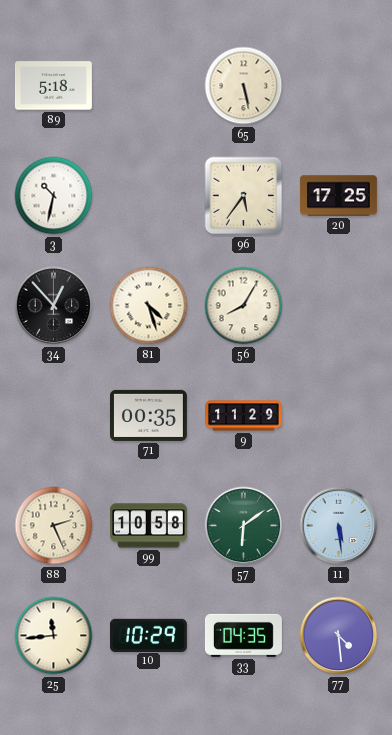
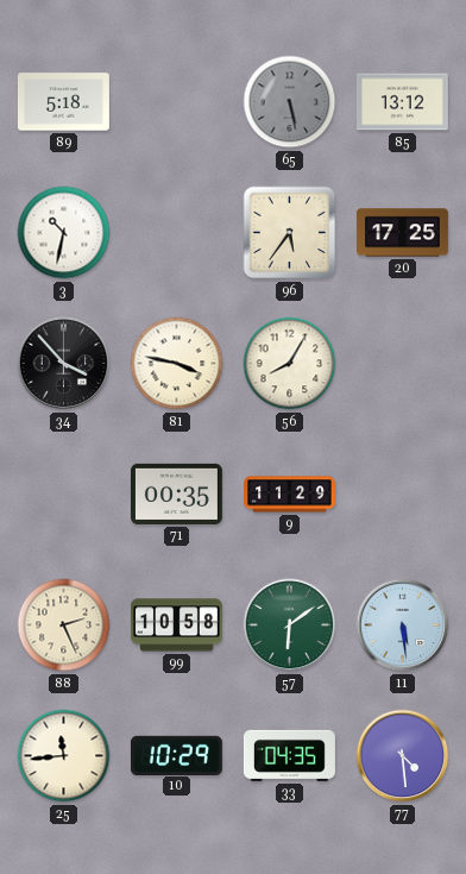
65 dial: cream -> grey
85: none -> 13:12
34: 12:53 -> 3:53
81: 4:27 -> 3:47
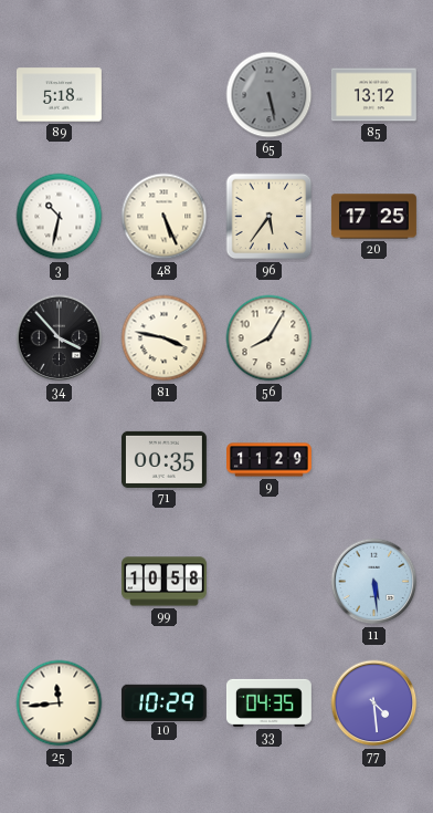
48: none -> 5:26
88: 2:26 -> none
57: 6:09 -> none
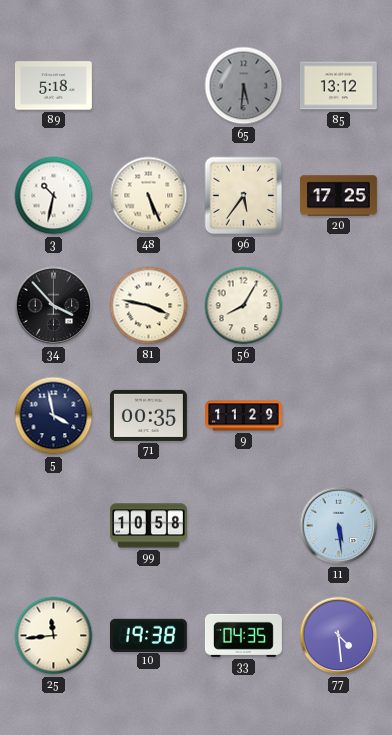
65: 5:28 -> 5:31
5: none -> 3:58
10: 10:29 -> 19:38
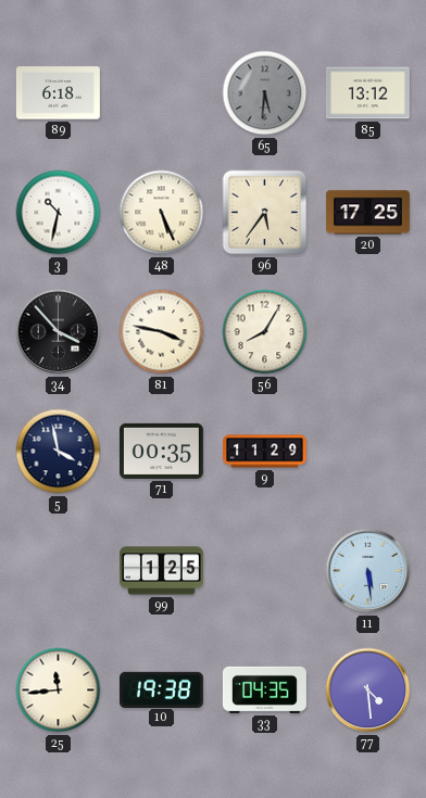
89: 5:18 -> 6:18
99: 10:58 -> 1:25
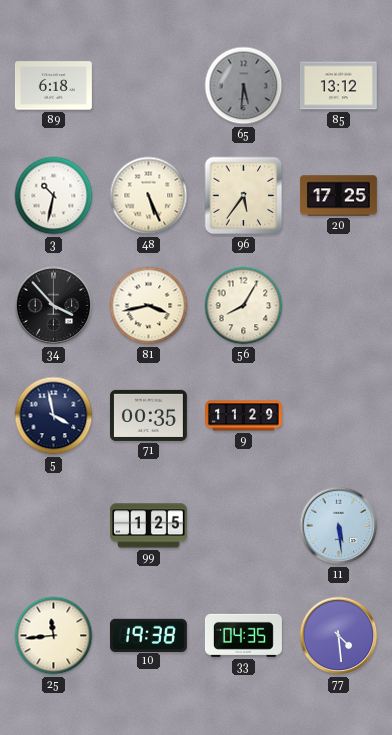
81: 3:47 -> 3:43
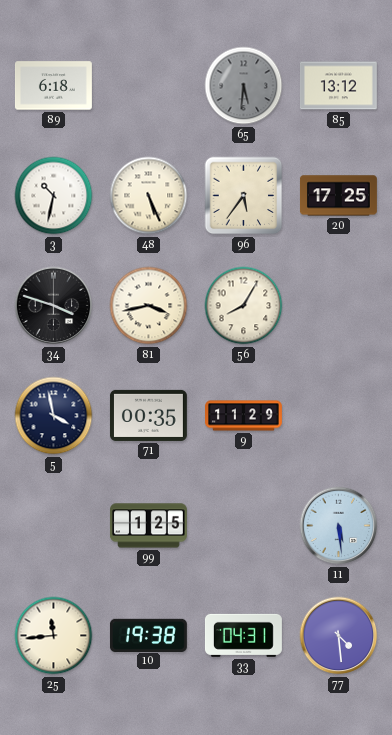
34: 3:53 -> 3:48
33: 04:35 -> 04:31
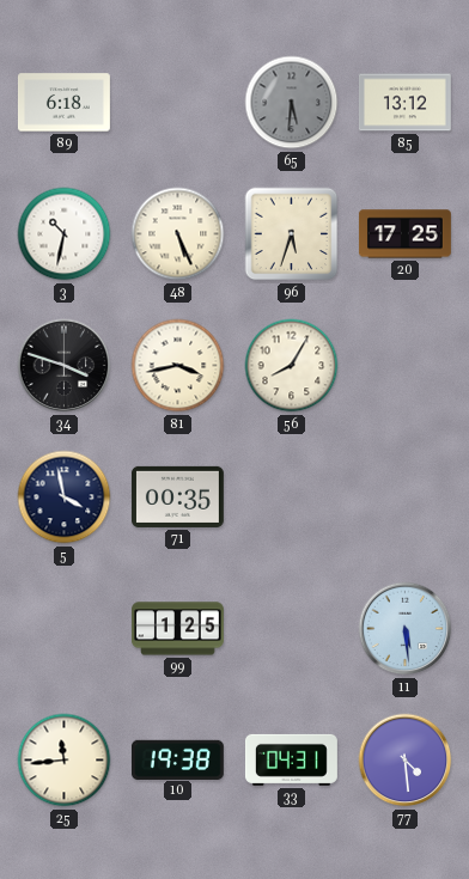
96: 5:36 -> 5:33
9: 11:29 -> none
